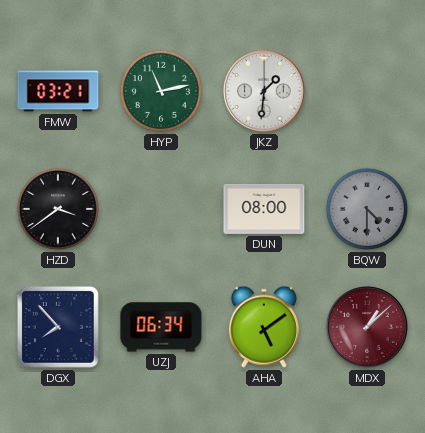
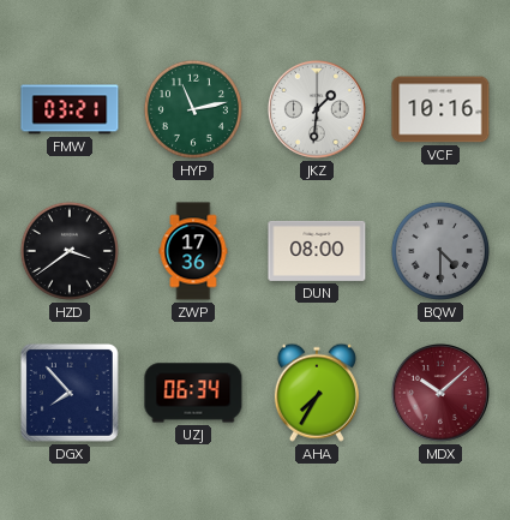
VCF: none -> 10:16
ZWP: none -> 17:36
AHA: 5:09 -> 7:35
MDX: 1:08 -> 10:08
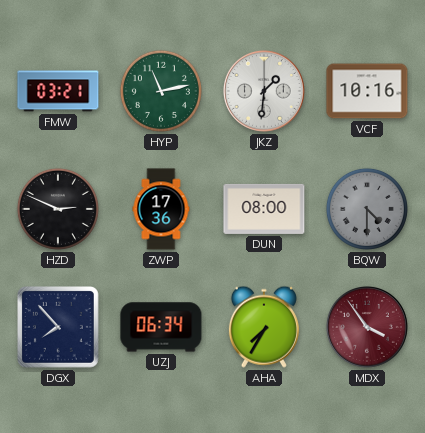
HZD: 3:39 -> 2:49
MDX: 10:08 -> 3:54
